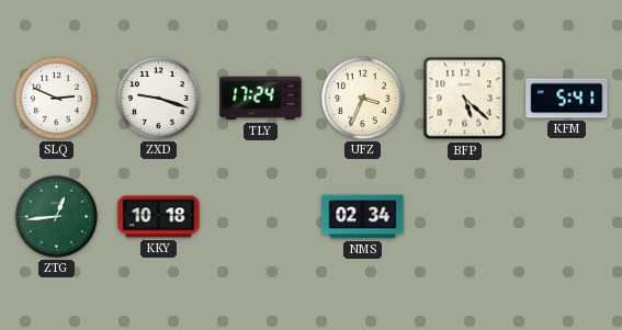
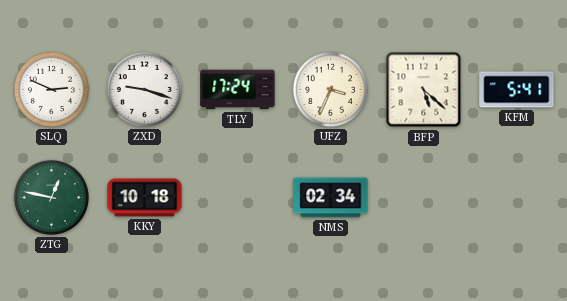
ZTG: 12:44 -> 12:47
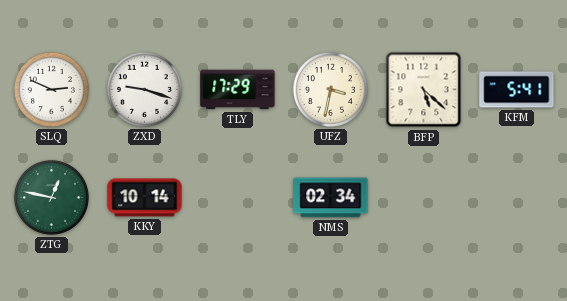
TLY: 17:24 -> 17:29
UFZ: 3:34 -> 3:32
KKY: 10:18 -> 10:14
